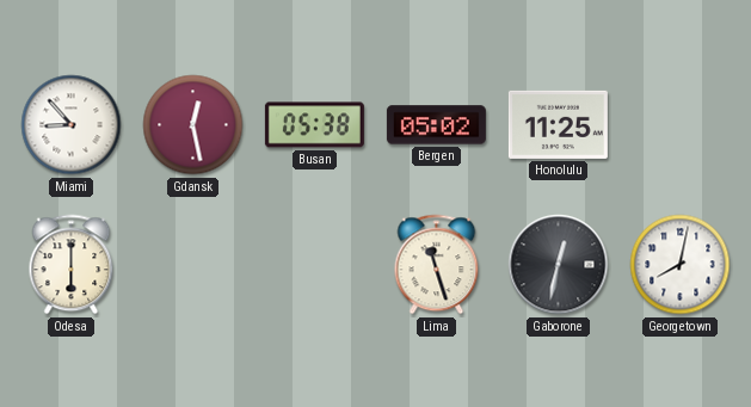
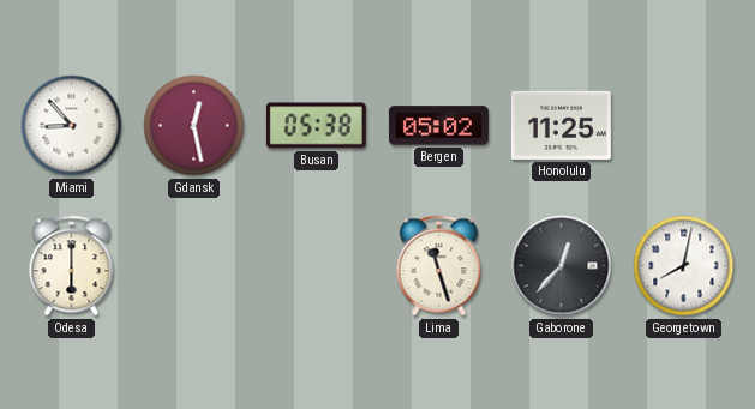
Gaborone: 12:32 -> 12:37
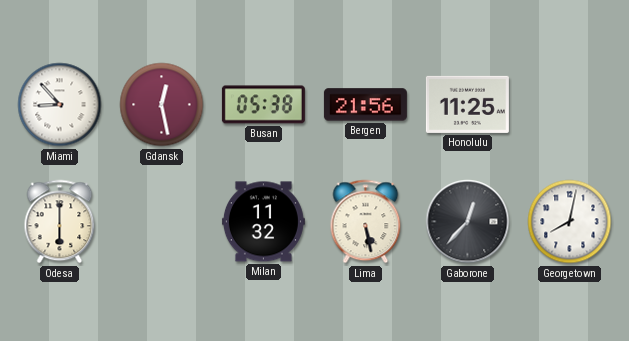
Bergen: 05:02 -> 21:56
Milan: none -> 11:32
Lima: 11:27 -> 5:28
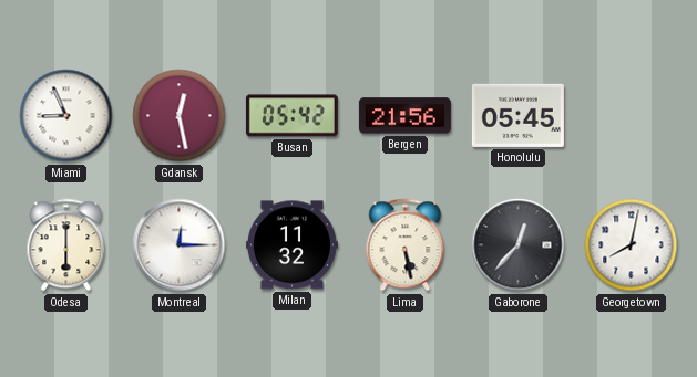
Miami: 8:53 -> 8:56
Busan: 05:38 -> 05:42
Honolulu: 11:25 -> 05:45
Montreal: none -> 12:15
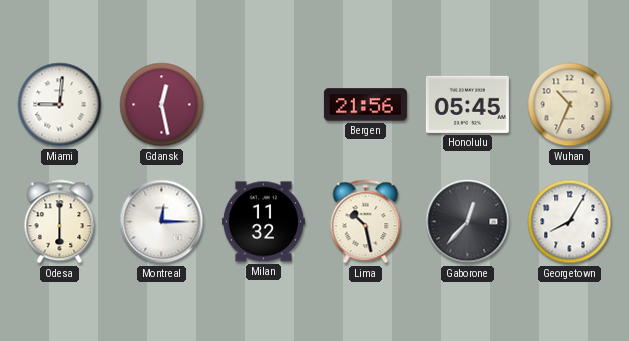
Miami: 8:56 -> 9:01
Busan: 05:42 -> none
Wuhan: none -> 10:34
Lima: 5:28 -> 10:28
Georgetown: 8:02 -> 8:05
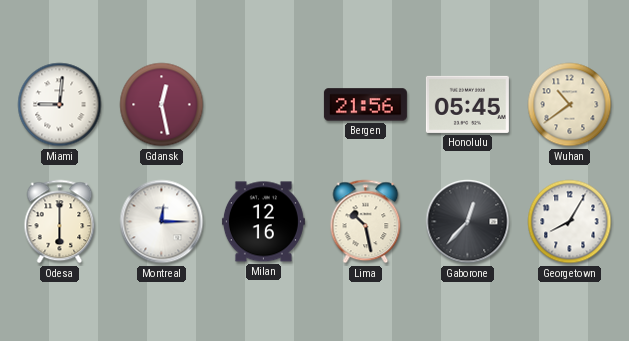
Wuhan: 10:34 -> 10:39
Milan: 11:32 -> 12:16
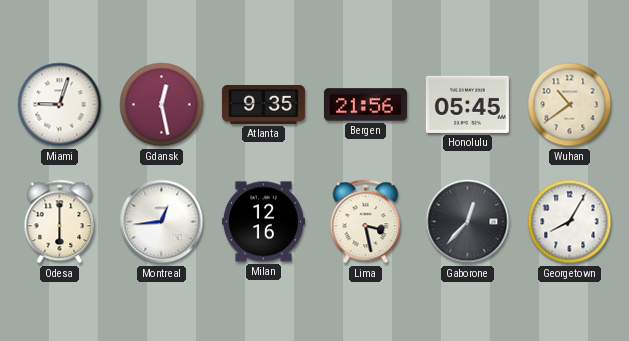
Miami: 9:01 -> 9:03
Atlanta: none -> 9:35
Montreal: 12:15 -> 12:44
Lima: 10:28 -> 3:28
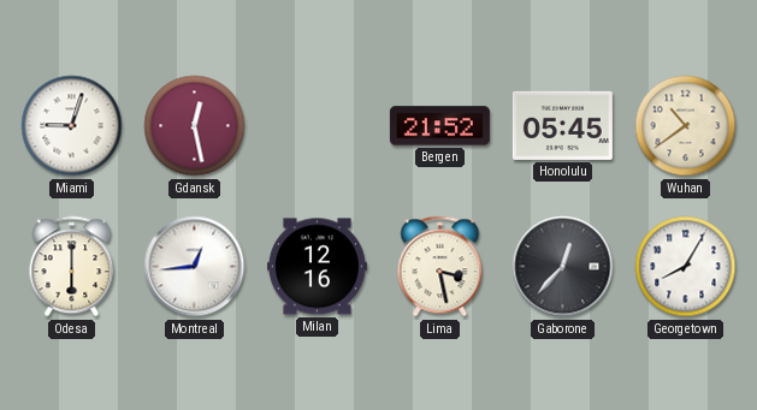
Atlanta: 9:35 -> none
Bergen: 21:56 -> 21:52
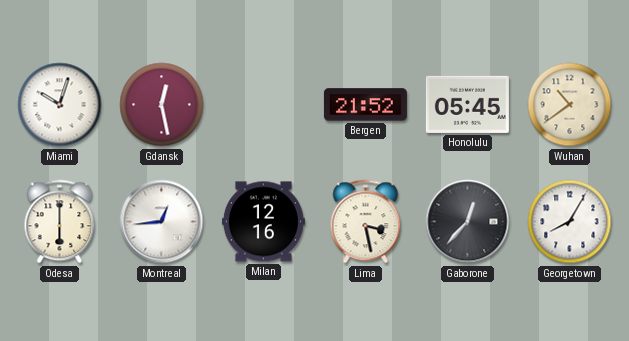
Miami: 9:03 -> 10:03
